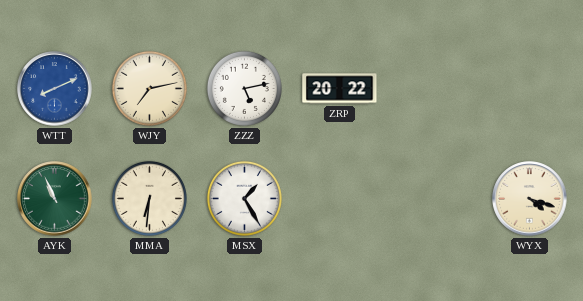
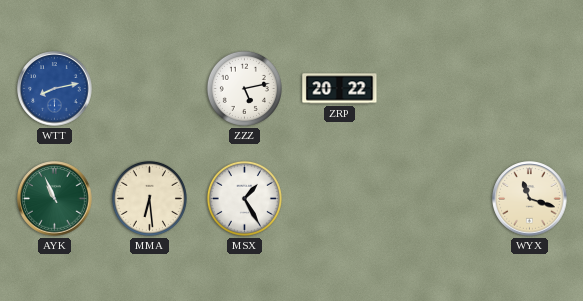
WTT: 8:11 -> 8:13
WJY: 7:13 -> none
MMA: 6:31 -> 6:29
WYX: 4:18 -> 11:18
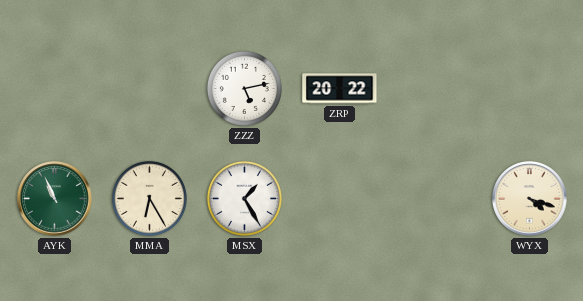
WTT: 8:13 -> none
MMA: 6:29 -> 6:25
WYX: 11:18 -> 4:18
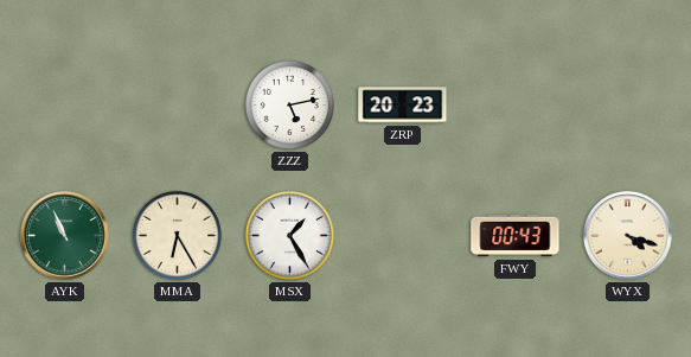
ZRP: 20:22 -> 20:23
FWY: none -> 00:43
